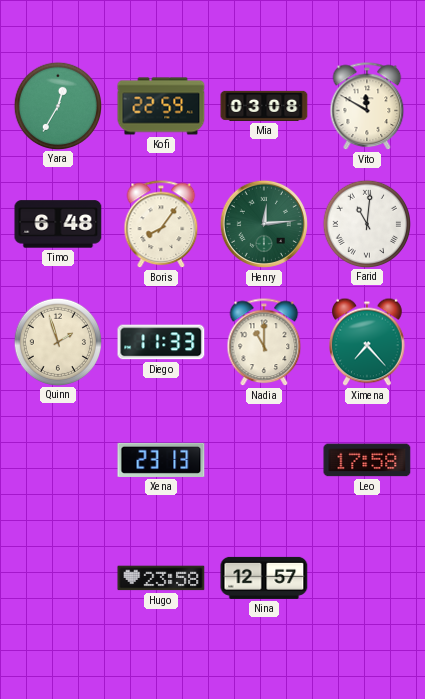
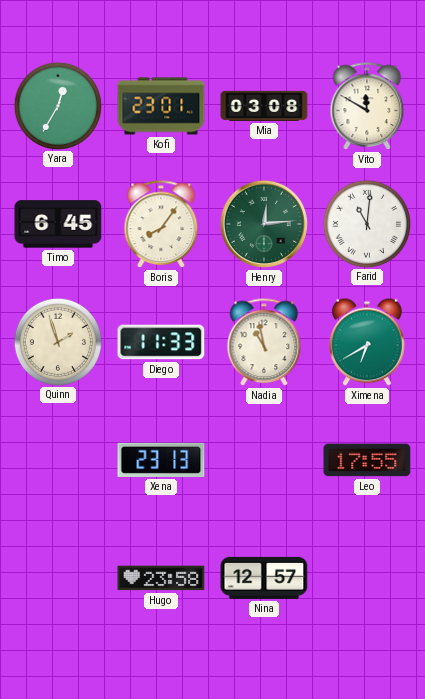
Kofi: 22:59 -> 23:01
Timo: 6:48 -> 6:45
Nadia: 11:00 -> 10:58
Ximena: 7:23 -> 6:40
Leo: 17:58 -> 17:55
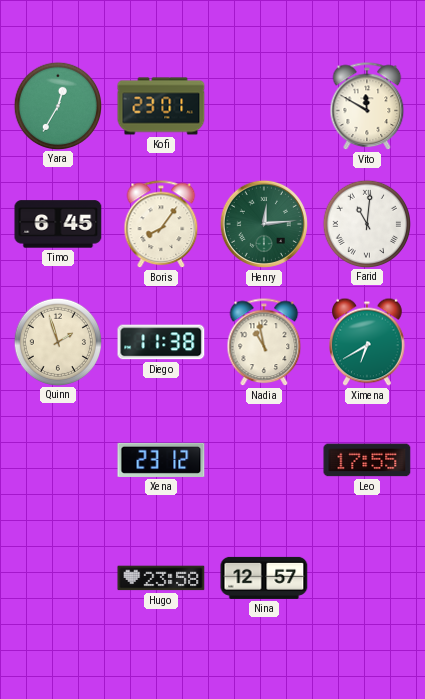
Mia: 03:08 -> none
Diego: 11:33 -> 11:38
Xena: 23:13 -> 23:12
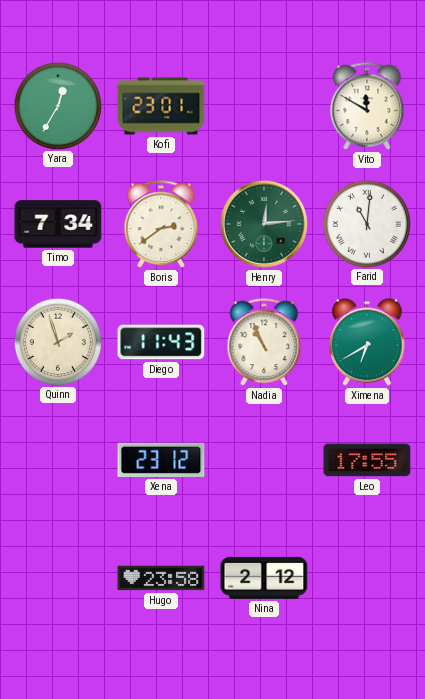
Timo: 6:45 -> 7:34
Boris: 8:06 -> 2:39
Diego: 11:38 -> 11:43
Nadia: 10:58 -> 10:56
Nina: 12:57 -> 2:12
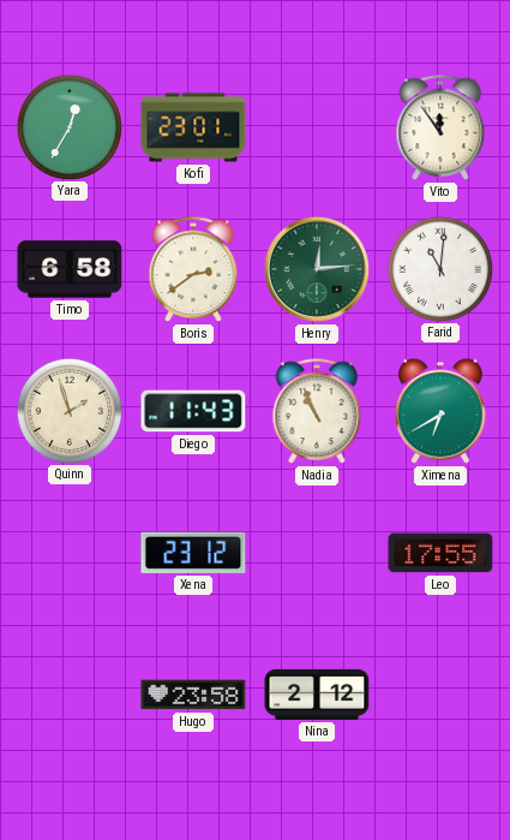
Vito: 11:50 -> 11:54
Timo: 7:34 -> 6:58
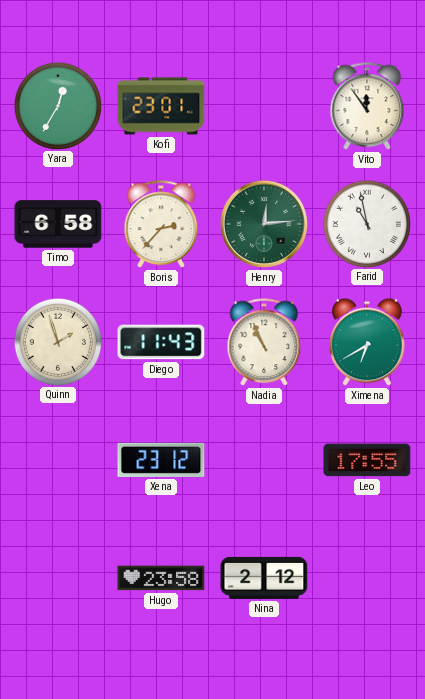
Boris: 2:39 -> 2:37
Farid: 11:01 -> 10:58
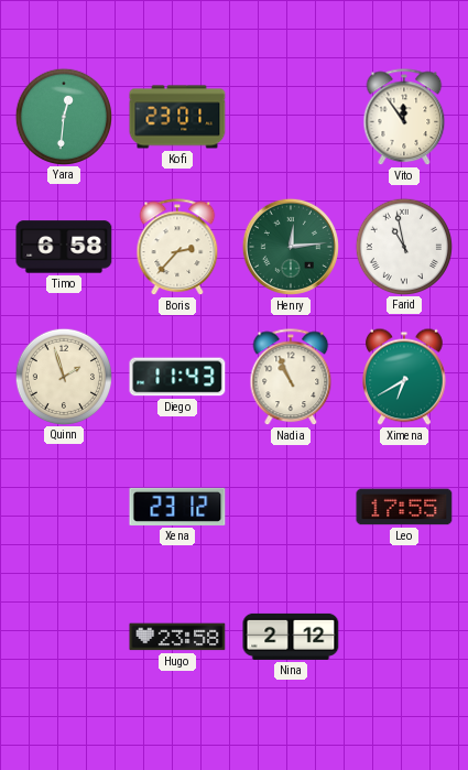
Yara: 12:35 -> 12:31
